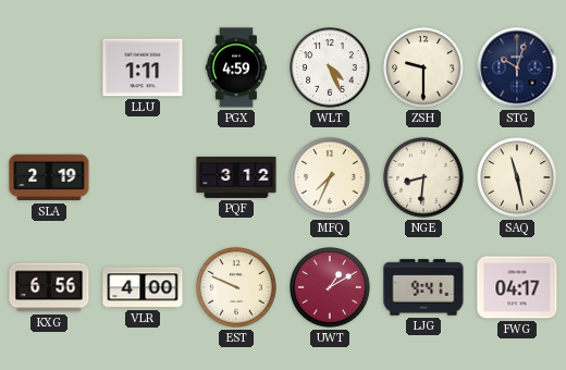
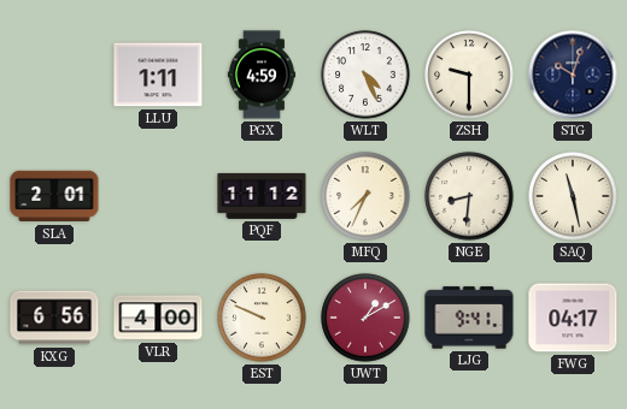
SLA: 2:19 -> 2:01
PQF: 3:12 -> 11:12
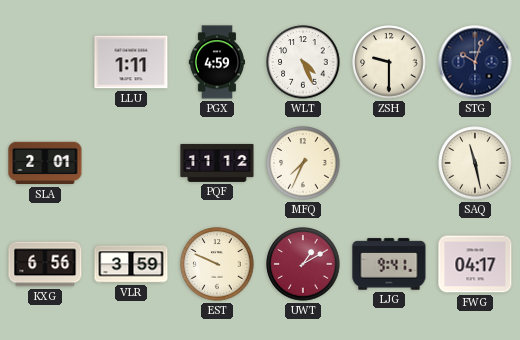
NGE: 8:31 -> none
VLR: 4:00 -> 3:59
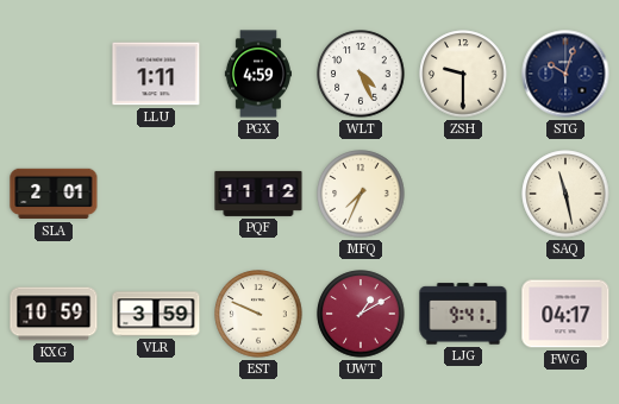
KXG: 6:56 -> 10:59
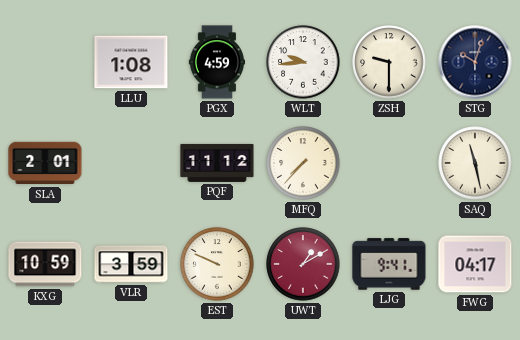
LLU: 1:11 -> 1:08
WLT: 4:26 -> 9:44
MFQ: 7:34 -> 7:37
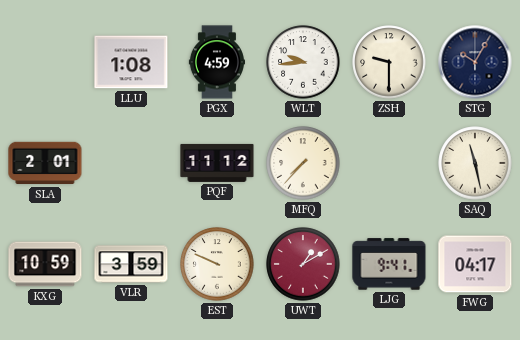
STG: 10:03 -> 10:05
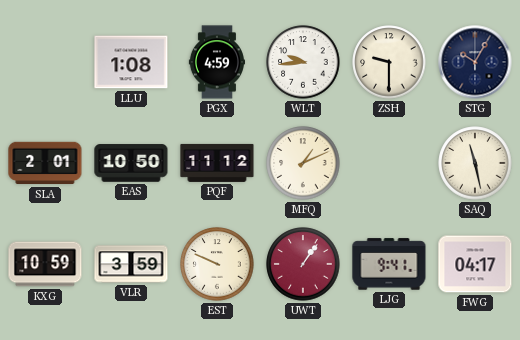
EAS: none -> 10:50
MFQ: 7:37 -> 1:11
UWT: 1:10 -> 1:06
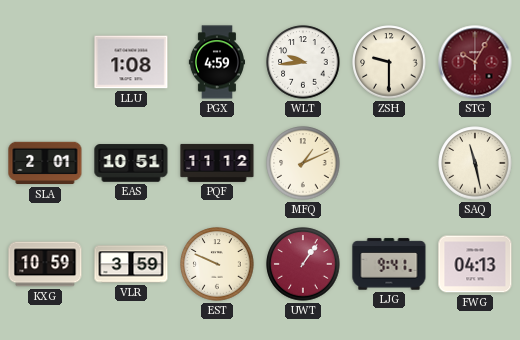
STG dial: navy -> burgundy
EAS: 10:50 -> 10:51
FWG: 04:17 -> 04:13
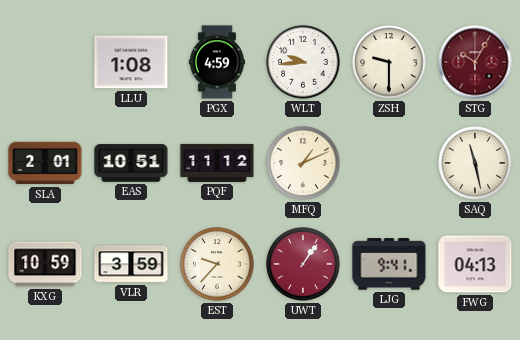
EST: 9:49 -> 9:37
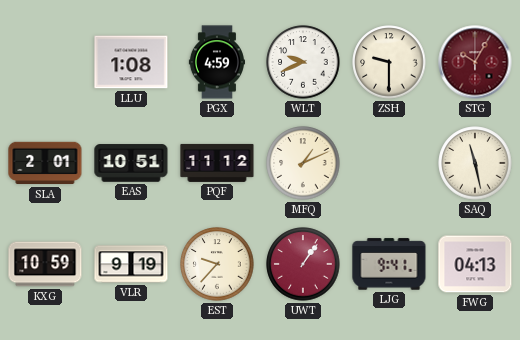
WLT: 9:44 -> 9:41
VLR: 3:59 -> 9:19
